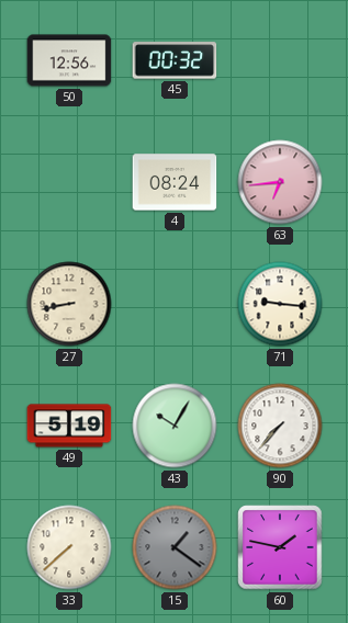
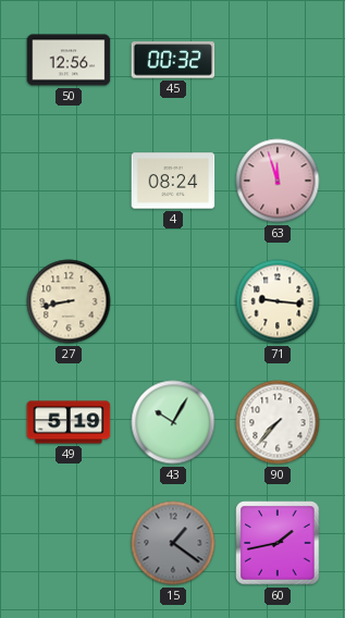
63: 6:44 -> 11:57
33: 7:38 -> none
60: 1:47 -> 1:43
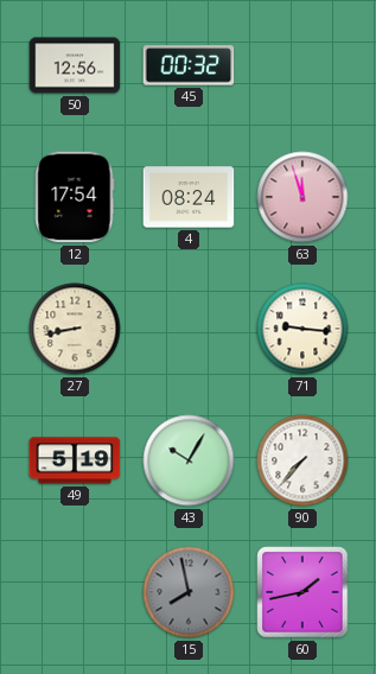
12: none -> 17:54
15: 1:21 -> 7:58
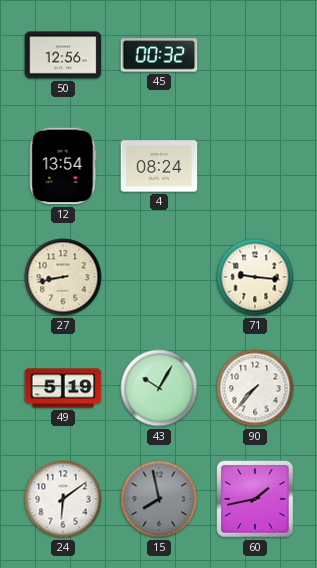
12: 17:54 -> 13:54
63: 11:57 -> none
24: none -> 6:09
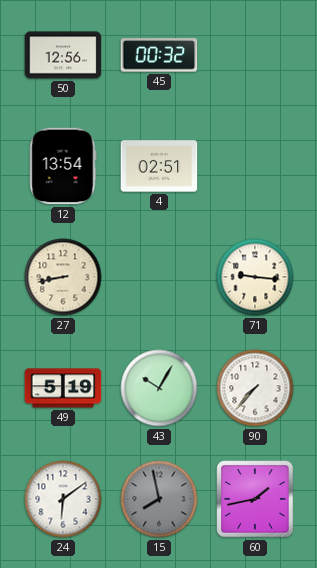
4: 08:24 -> 02:51
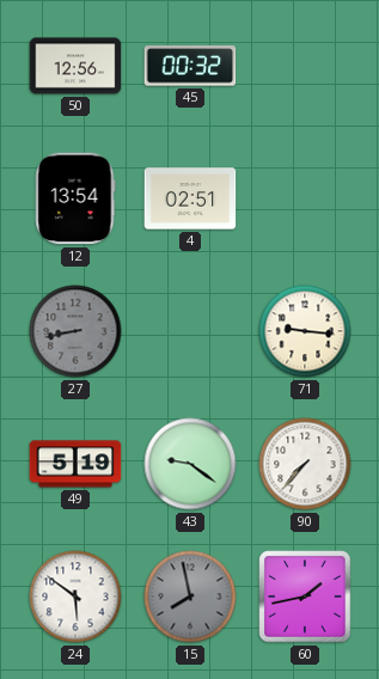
27 dial: cream -> grey
43: 10:05 -> 9:21
24: 6:09 -> 5:51
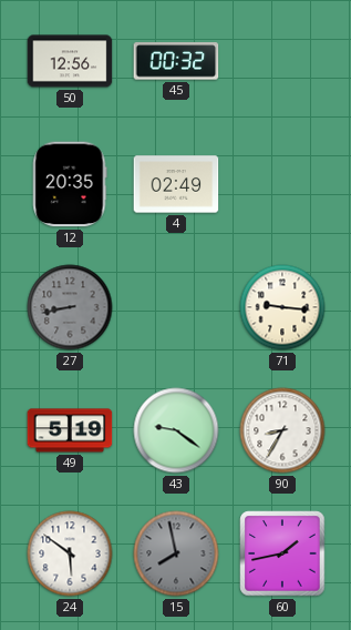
12: 13:54 -> 20:35
4: 02:51 -> 02:49
90: 7:37 -> 8:35
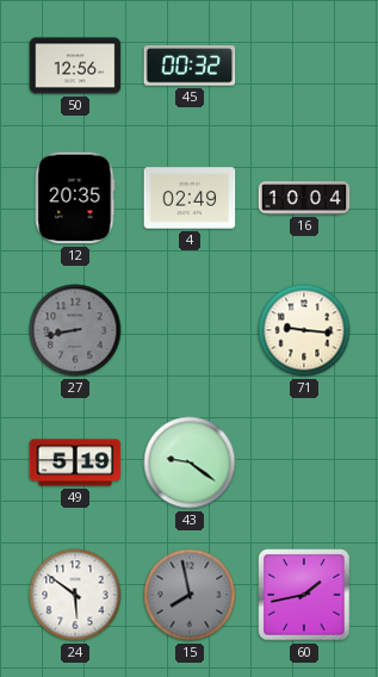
16: none -> 10:04
90: 8:35 -> none
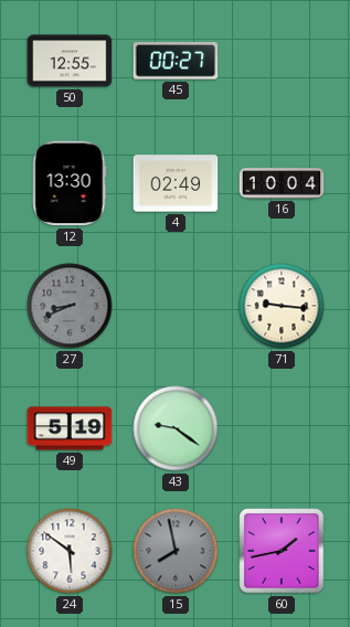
50: 12:56 -> 12:55
45: 00:32 -> 00:27
12: 20:35 -> 13:30
27: 8:43 -> 8:41
